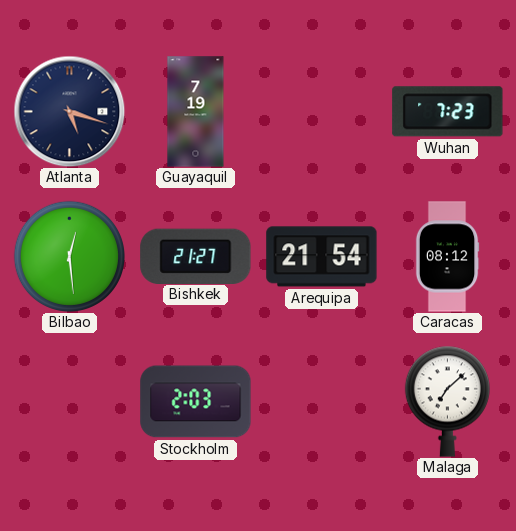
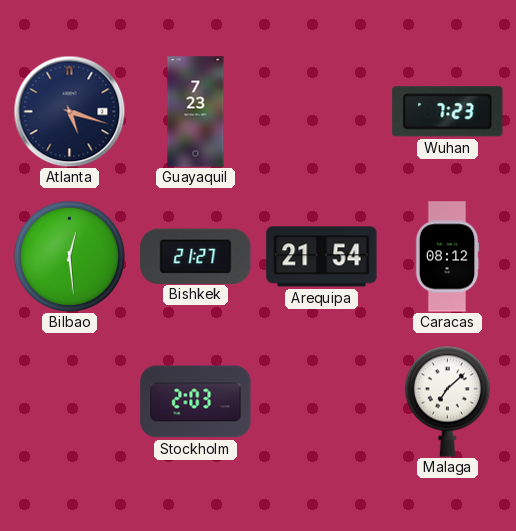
Guayaquil: 7:19 -> 7:23
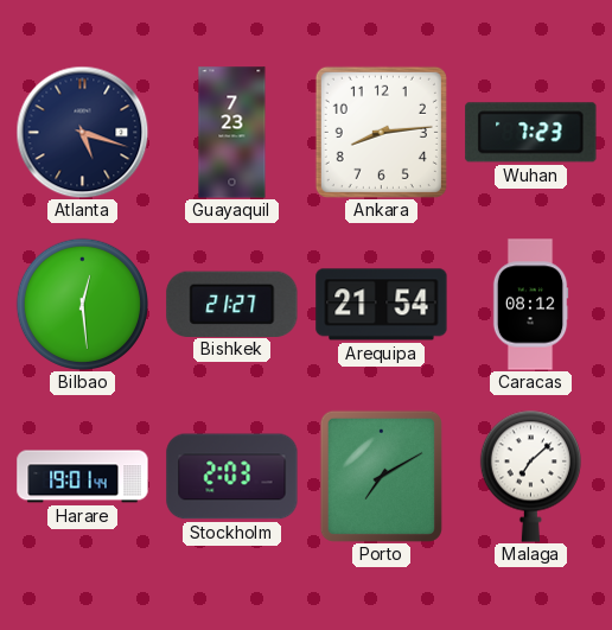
Ankara: none -> 8:14
Harare: none -> 19:01
Porto: none -> 7:10
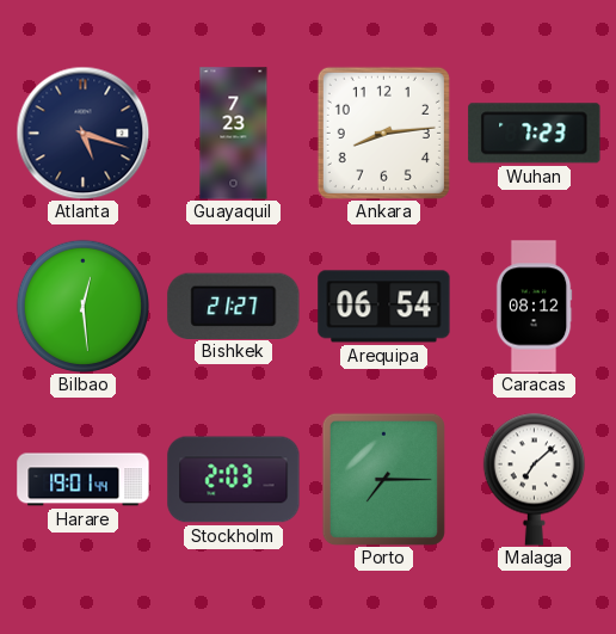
Arequipa: 21:54 -> 06:54
Porto: 7:10 -> 7:15
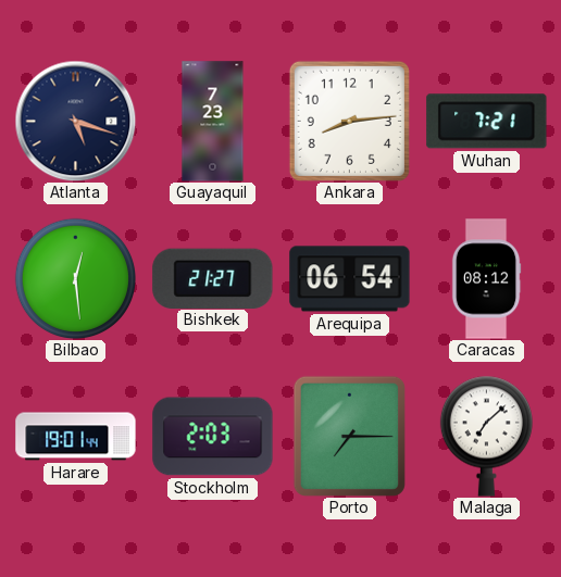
Wuhan: 7:23 -> 7:21
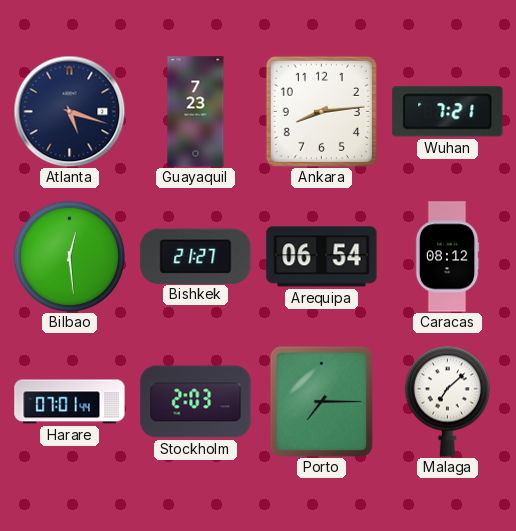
Harare: 19:01 -> 07:01
